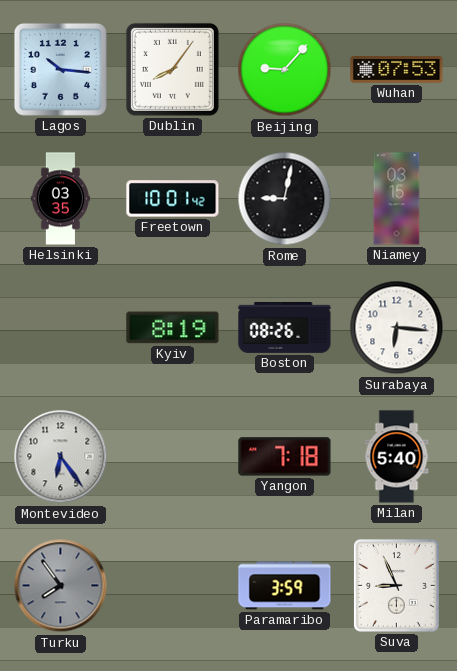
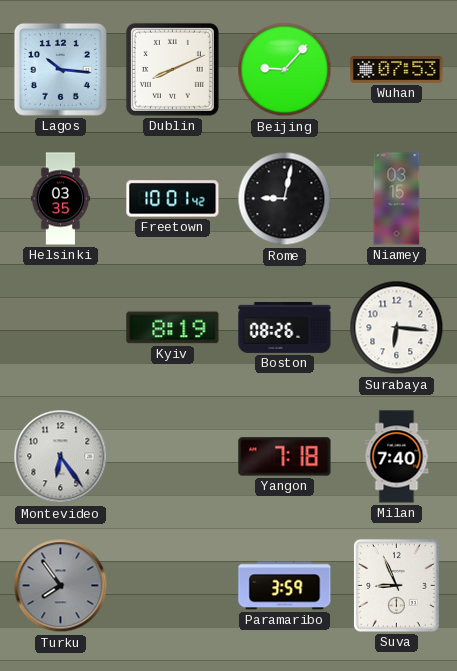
Dublin: 8:06 -> 8:11
Milan: 5:40 -> 7:40
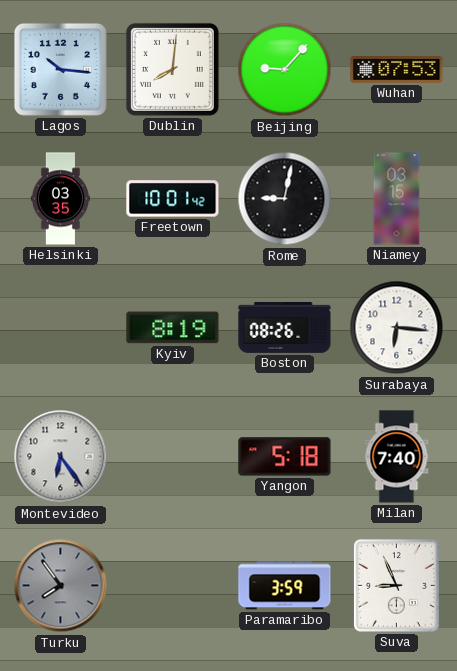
Dublin: 8:11 -> 8:01
Yangon: 7:18 -> 5:18
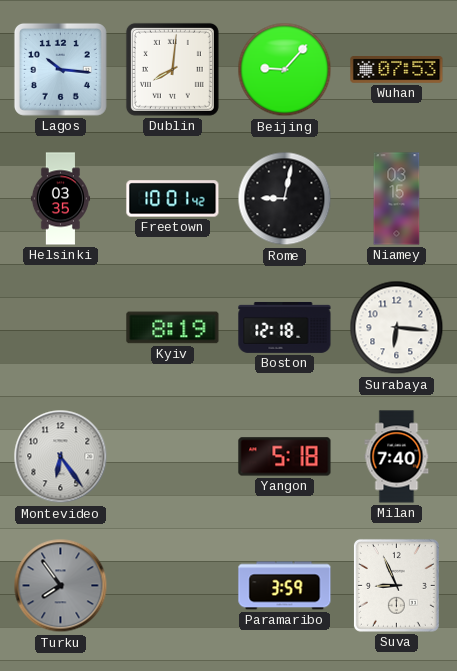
Boston: 08:26 -> 12:18
